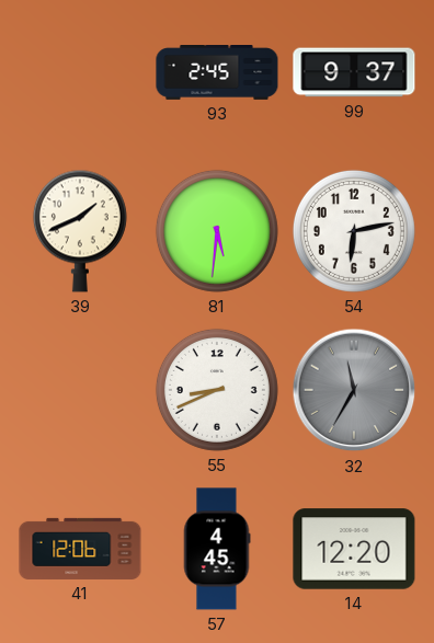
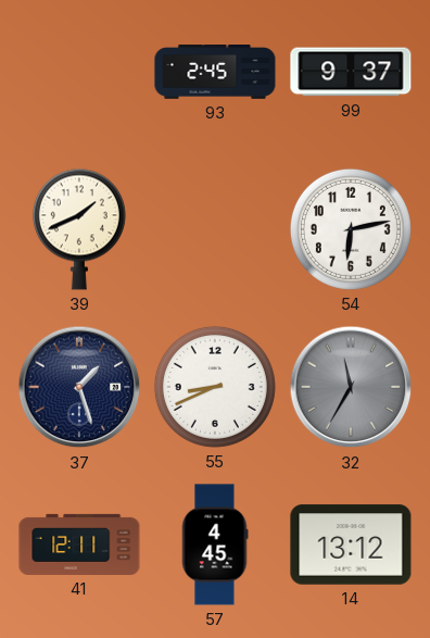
81: 5:31 -> none
37: none -> 1:27
41: 12:06 -> 12:11
14: 12:20 -> 13:12
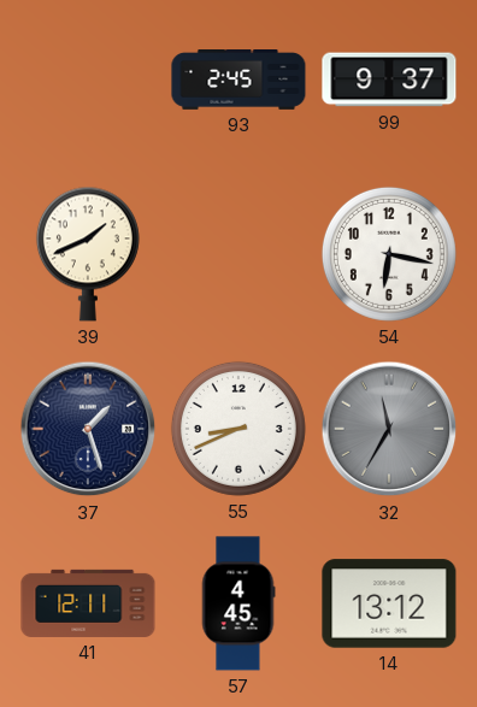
54: 6:13 -> 6:17
